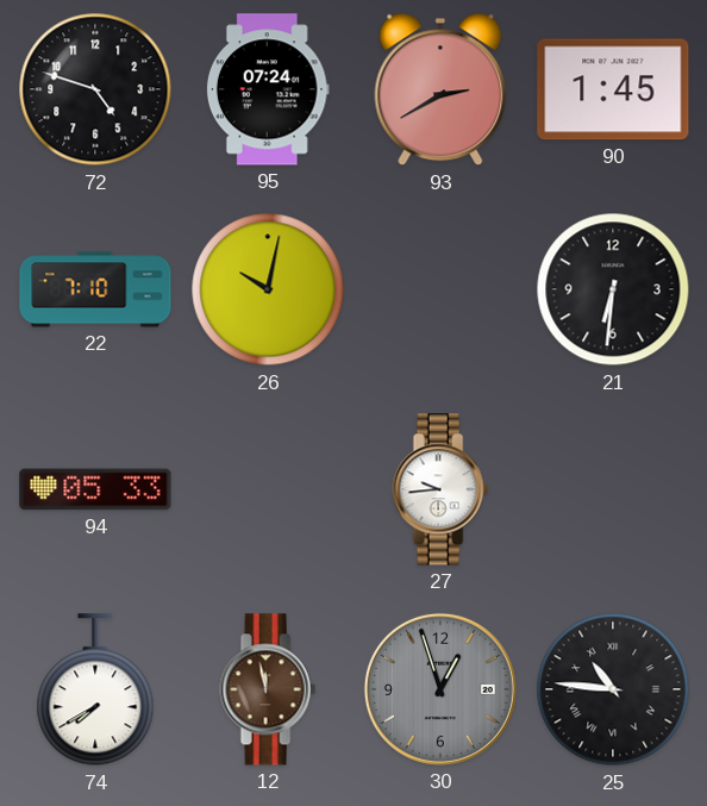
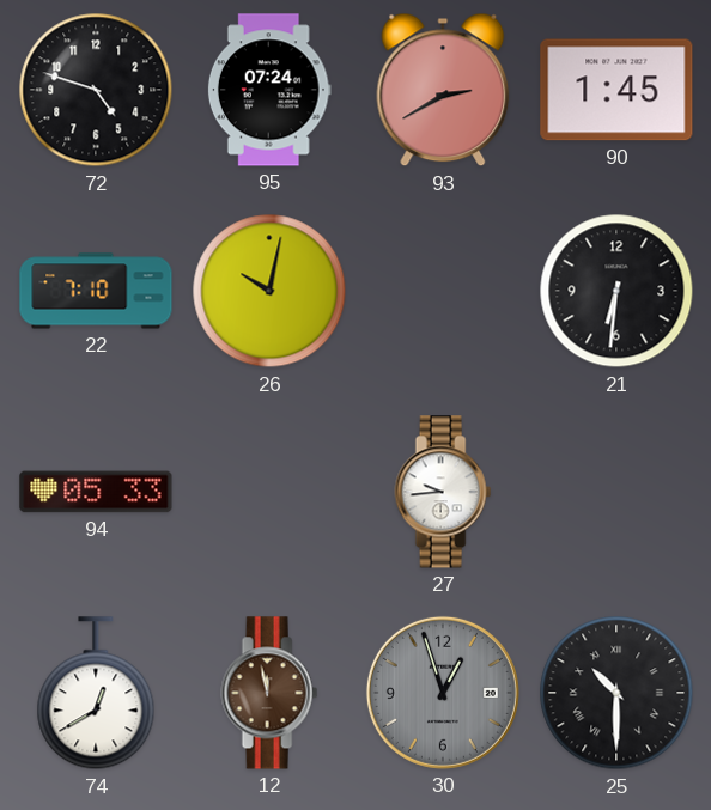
74: 7:40 -> 12:40
25: 10:46 -> 10:30
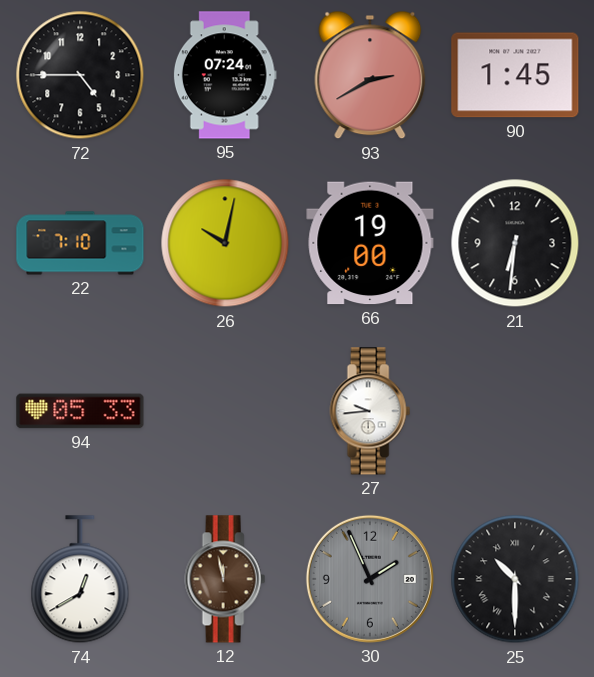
72: 4:48 -> 4:45
66: none -> 19:00
30: 12:57 -> 1:56
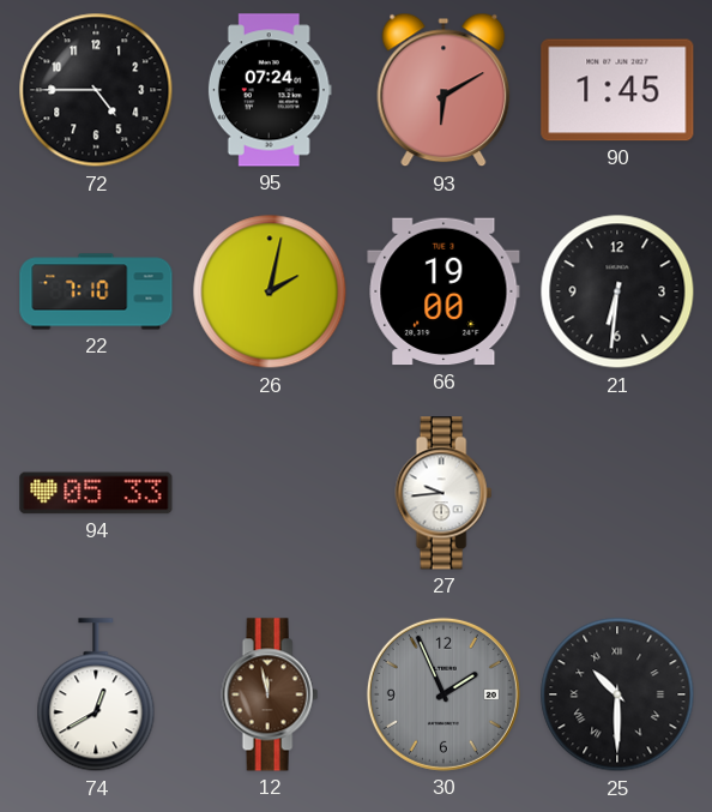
93: 2:40 -> 6:10
26: 10:02 -> 2:02
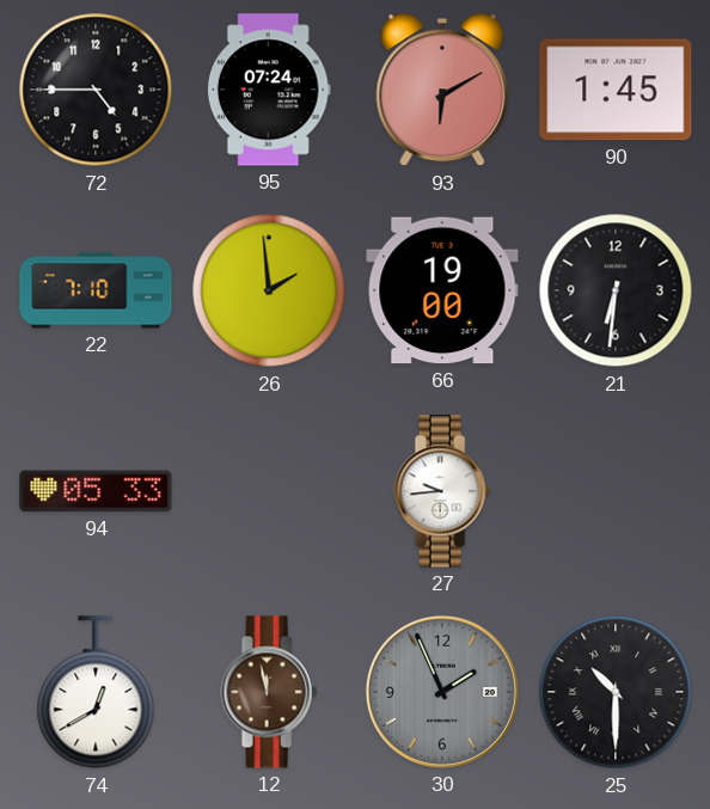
26: 2:02 -> 1:59
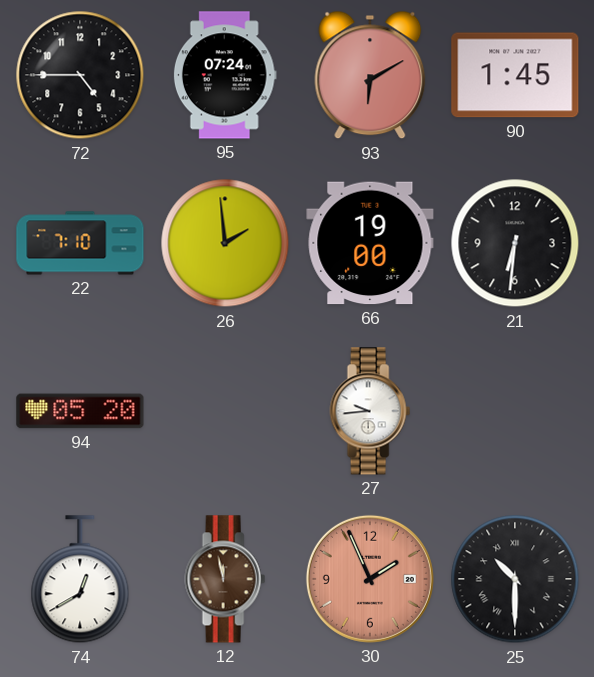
94: 05:33 -> 05:20
30 dial: grey -> salmon
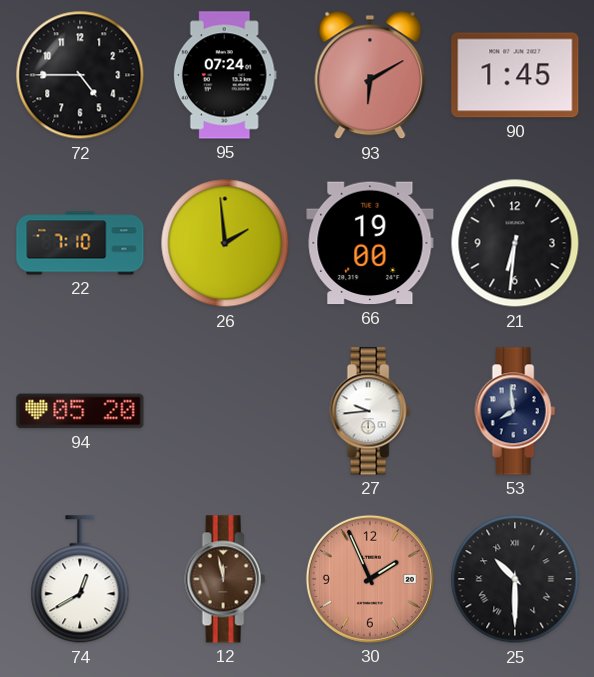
53: none -> 7:59
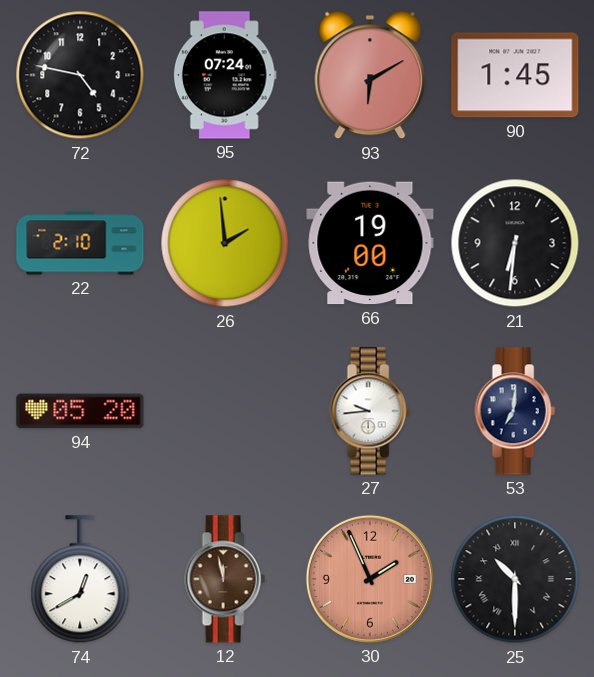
72: 4:45 -> 4:47
22: 7:10 -> 2:10
53: 7:59 -> 7:01
